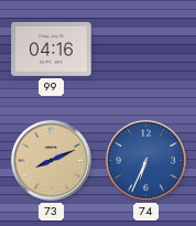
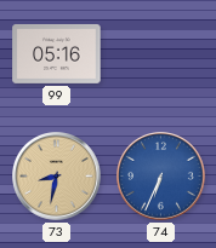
99: 04:16 -> 05:16
73: 8:11 -> 8:32
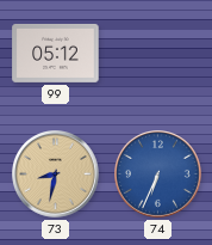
99: 05:16 -> 05:12
